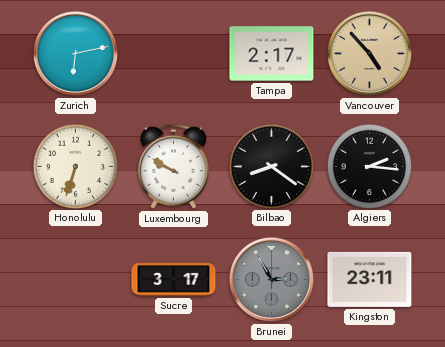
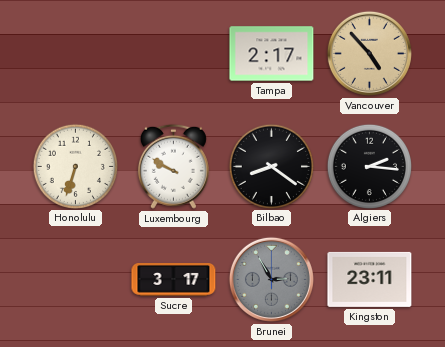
Zurich: 6:13 -> none
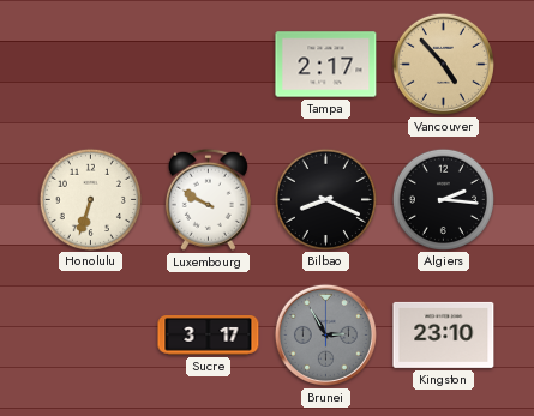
Bilbao: 8:21 -> 8:19
Kingston: 23:11 -> 23:10
